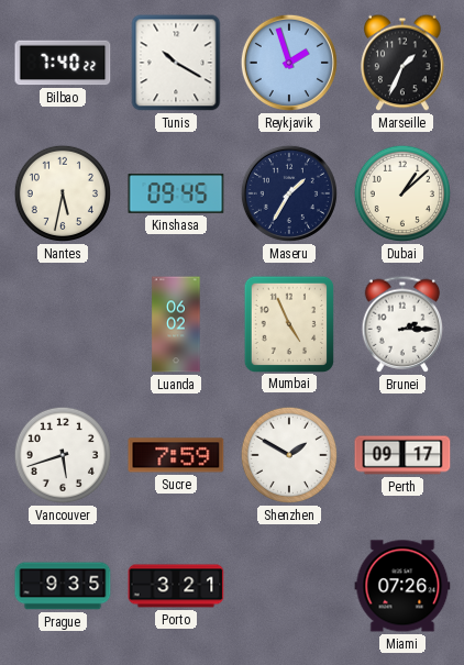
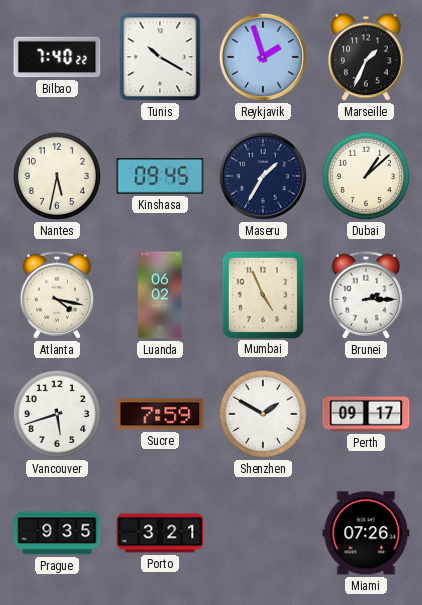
Atlanta: none -> 4:17
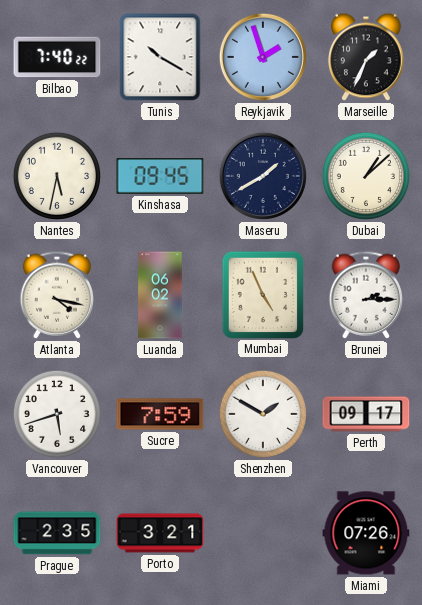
Maseru: 1:35 -> 1:40
Prague: 9:35 -> 2:35
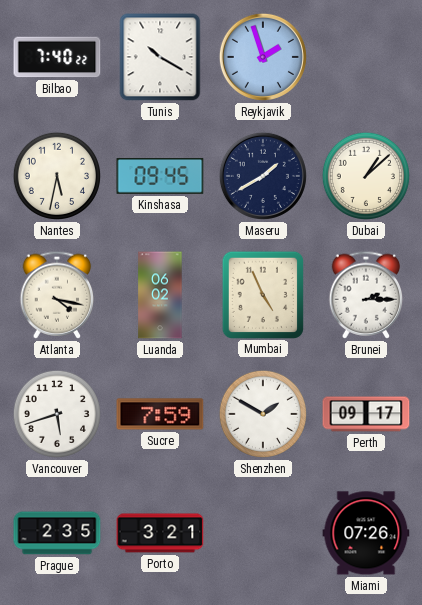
Marseille: 1:34 -> none
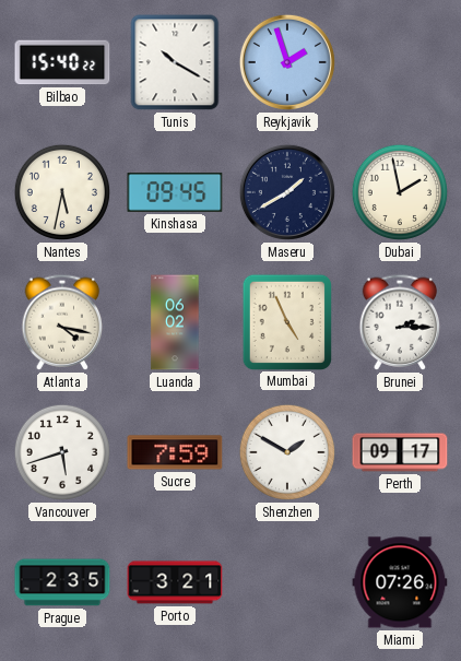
Bilbao: 7:40 -> 15:40
Dubai: 1:08 -> 1:58
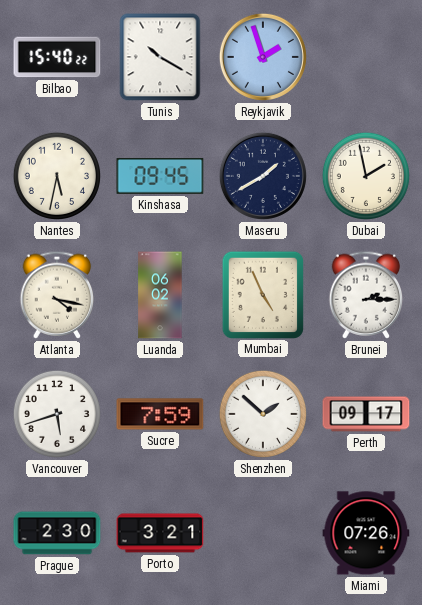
Shenzhen: 1:50 -> 1:52
Prague: 2:35 -> 2:30
